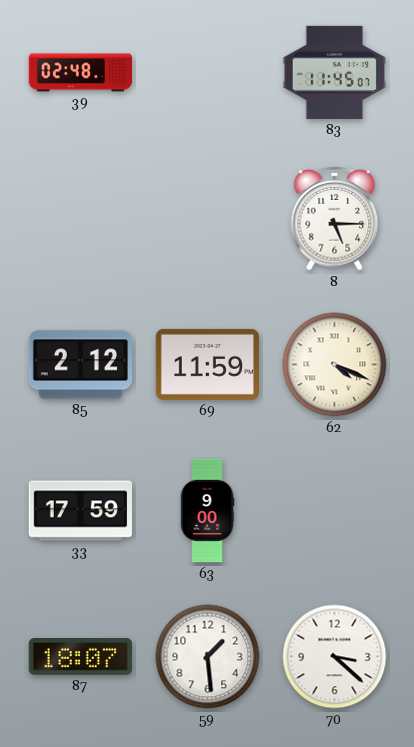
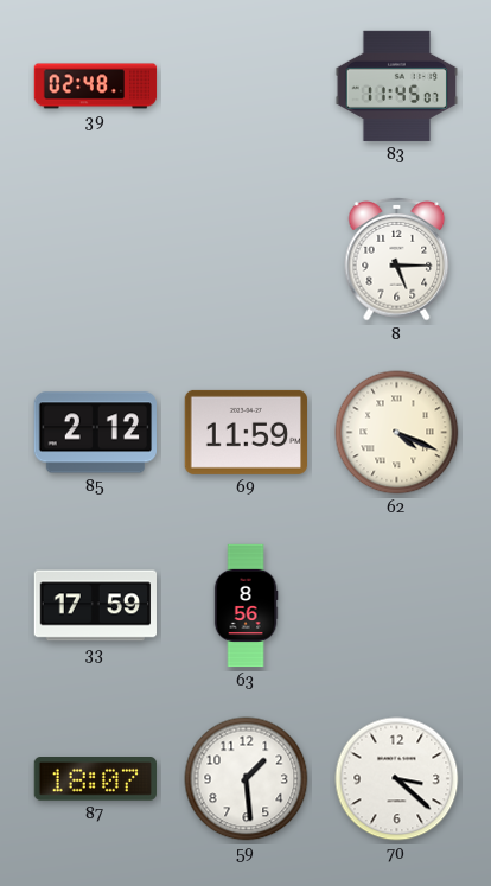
63: 9:00 -> 8:56
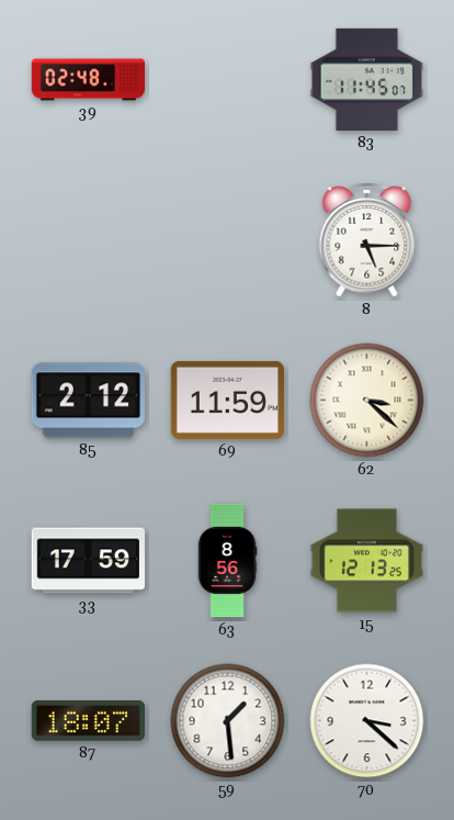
62: 4:19 -> 3:22
15: none -> 12:13
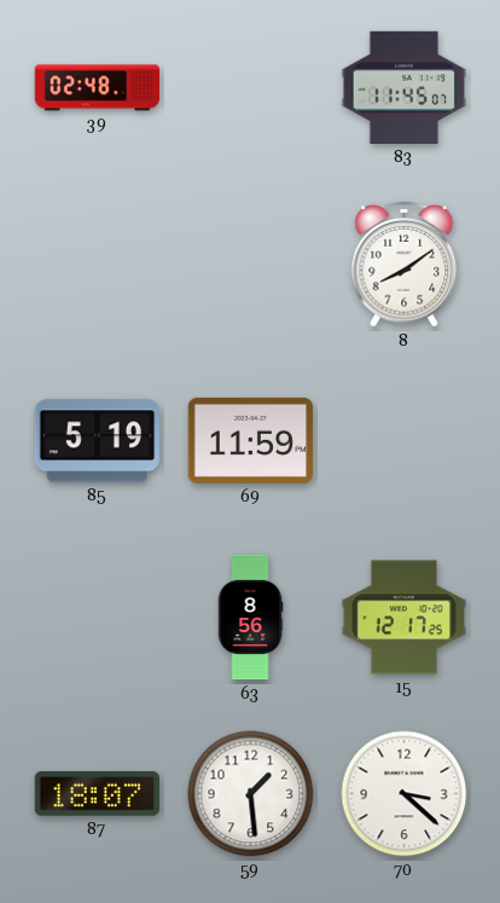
8: 5:15 -> 8:09
85: 2:12 -> 5:19
62: 3:22 -> none
33: 17:59 -> none
15: 12:13 -> 12:17
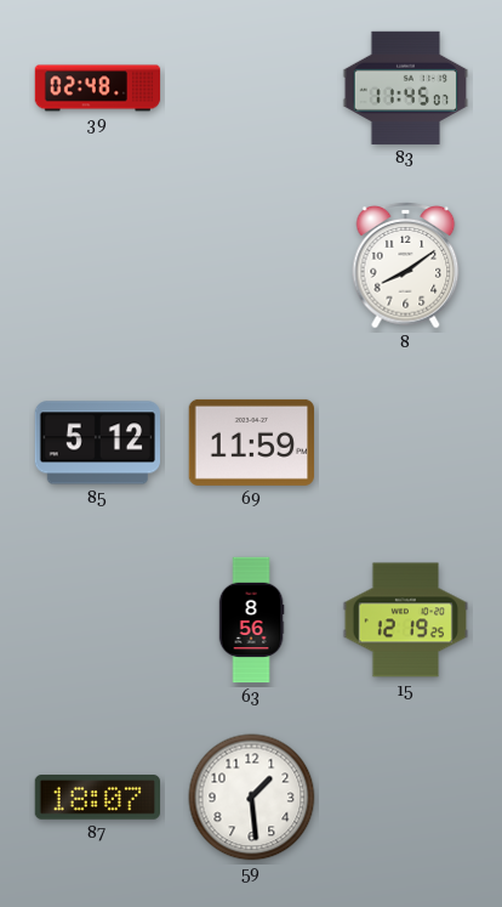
85: 5:19 -> 5:12
15: 12:17 -> 12:19
70: 3:22 -> none
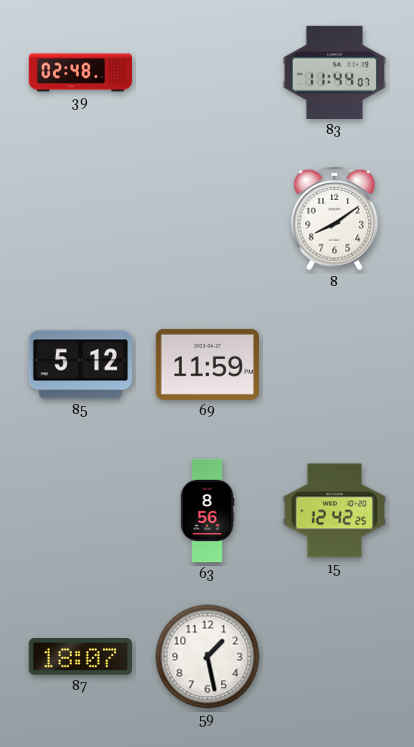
83: 11:45 -> 11:44
15: 12:19 -> 12:42
59: 1:29 -> 1:28
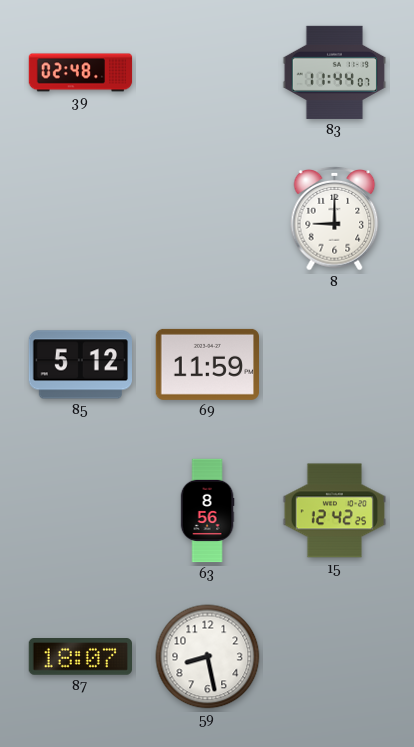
8: 8:09 -> 9:00
59: 1:28 -> 8:28
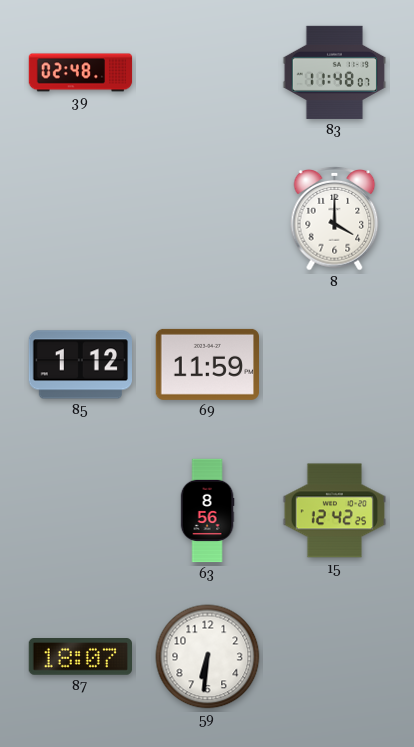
83: 11:44 -> 11:48
8: 9:00 -> 4:00
85: 5:12 -> 1:12
59: 8:28 -> 6:31
